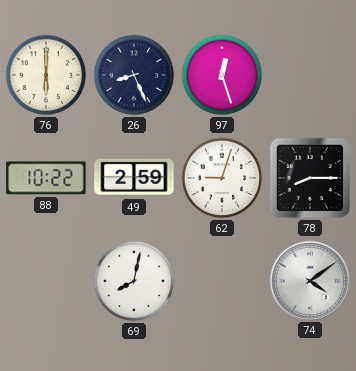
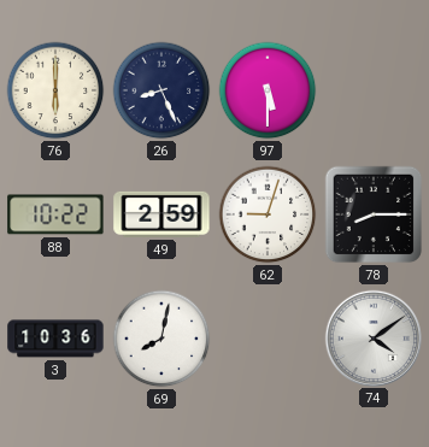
97: 12:27 -> 5:30
3: none -> 10:36
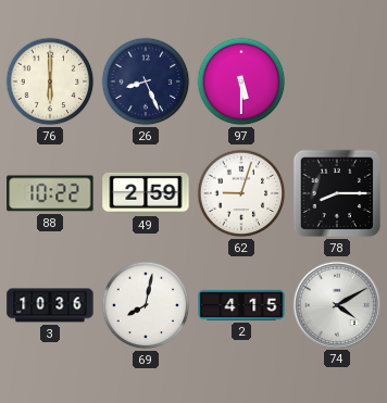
2: none -> 4:15
74: 4:09 -> 4:10
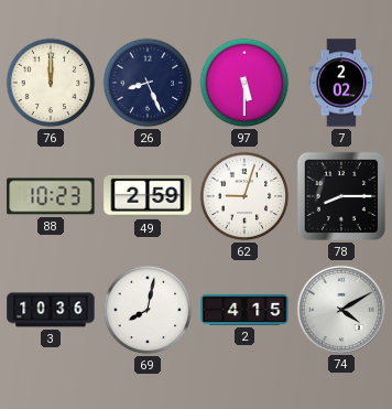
76: 6:00 -> 12:00
7: none -> 2:02
88: 10:22 -> 10:23
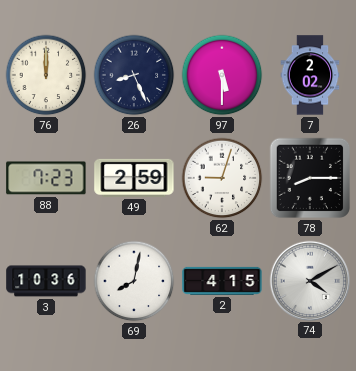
88: 10:23 -> 7:23
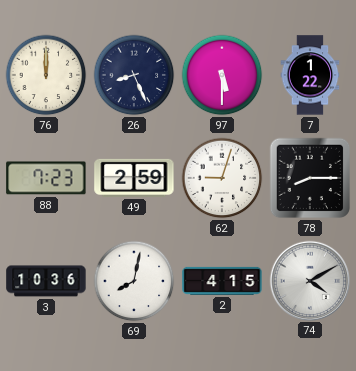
7: 2:02 -> 1:22
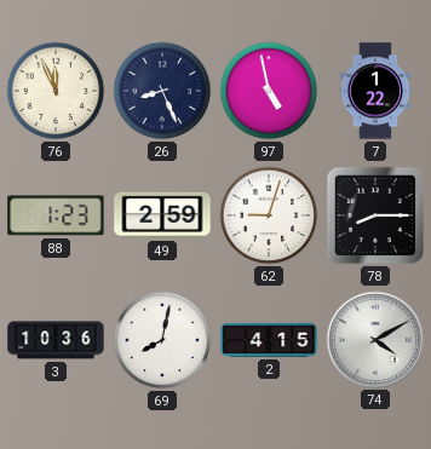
76: 12:00 -> 11:56
97: 5:30 -> 4:58
88: 7:23 -> 1:23
